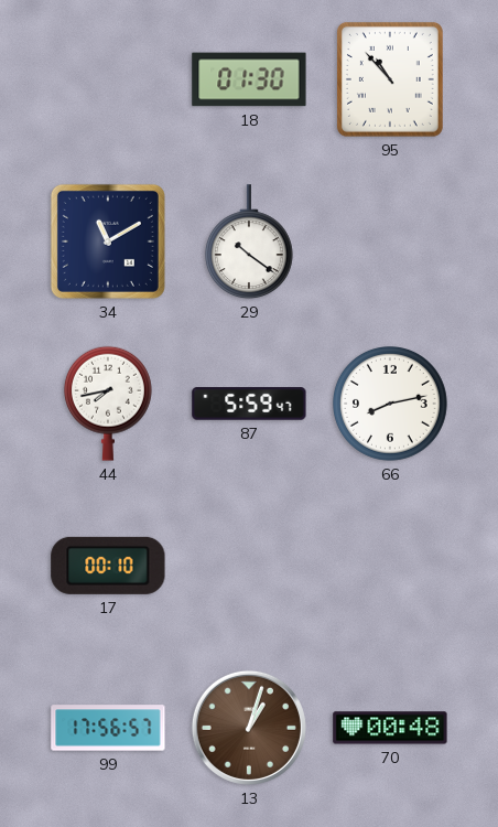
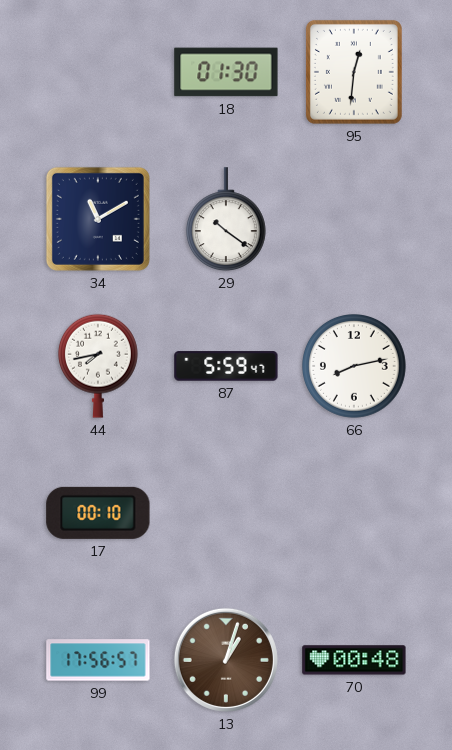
95: 10:53 -> 12:31
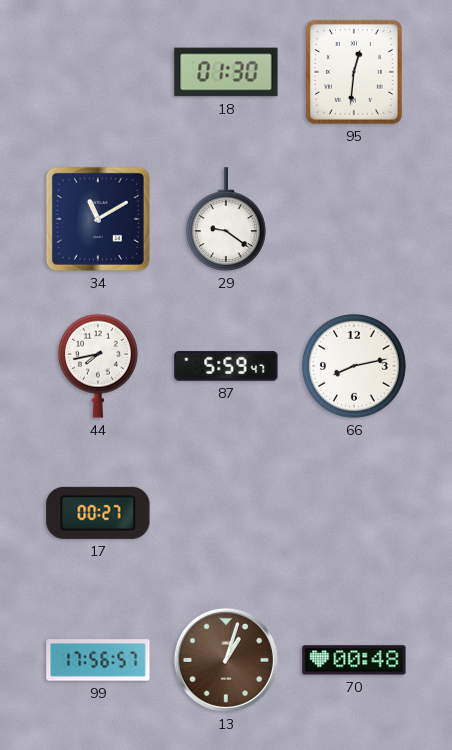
29: 10:21 -> 9:21
17: 00:10 -> 00:27
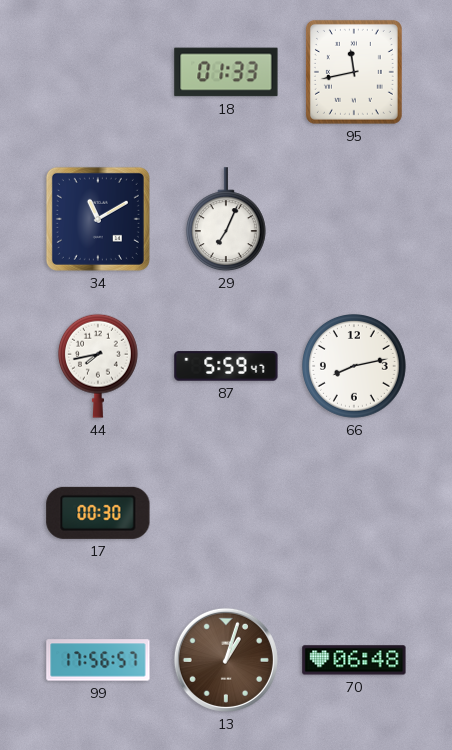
18: 01:30 -> 01:33
95: 12:31 -> 11:43
29: 9:21 -> 7:04
17: 00:27 -> 00:30
70: 00:48 -> 06:48
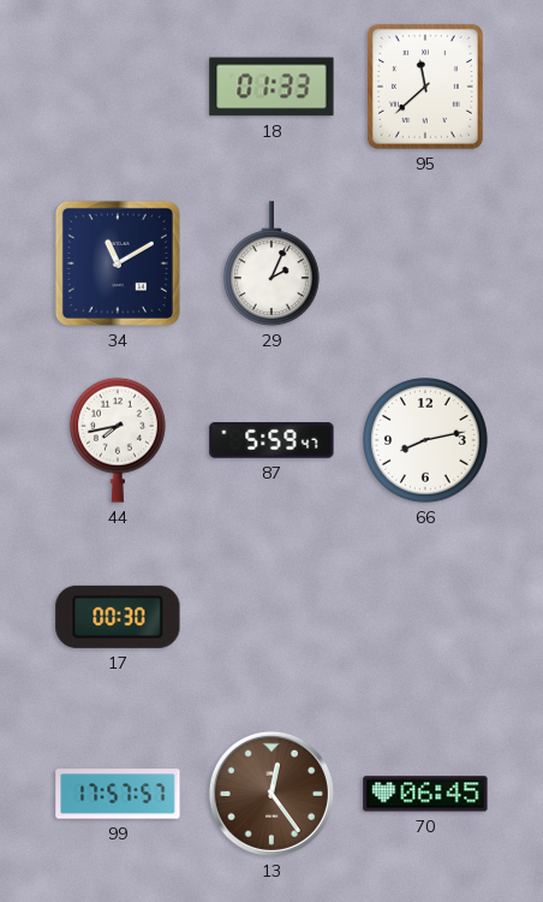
95: 11:43 -> 11:38
29: 7:04 -> 2:04
99: 17:56 -> 17:57
13: 1:03 -> 12:24
70: 06:48 -> 06:45
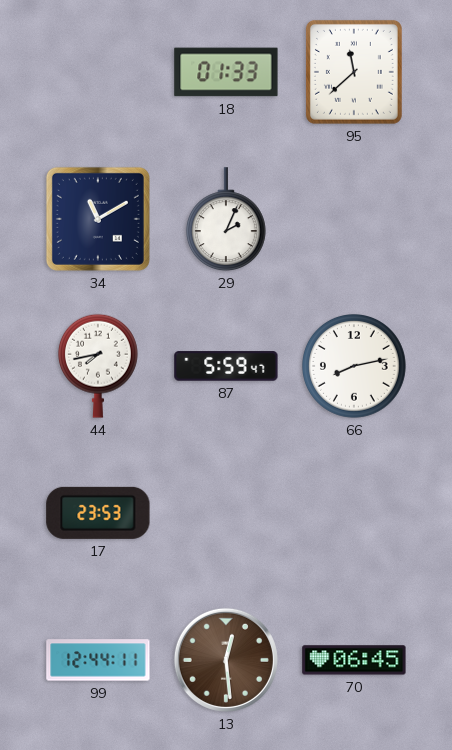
17: 00:30 -> 23:53
99: 17:57 -> 12:44
13: 12:24 -> 12:29
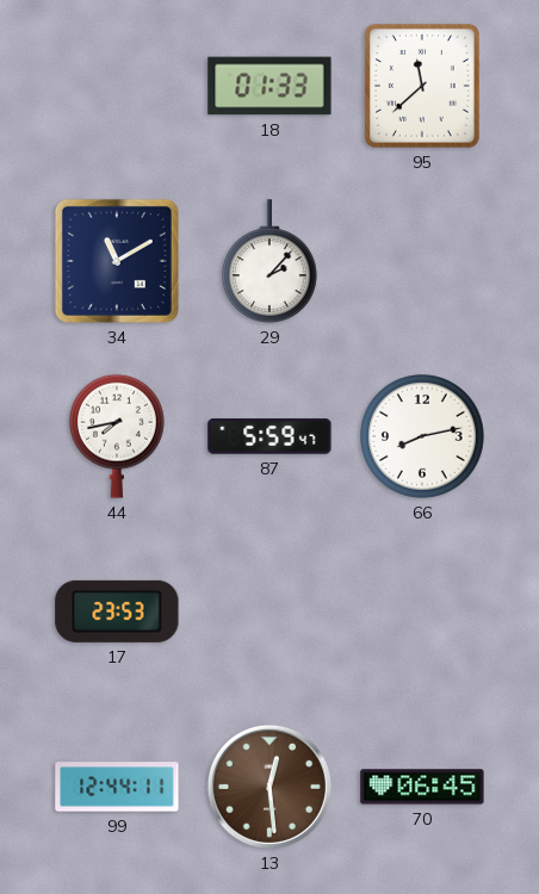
29: 2:04 -> 2:07
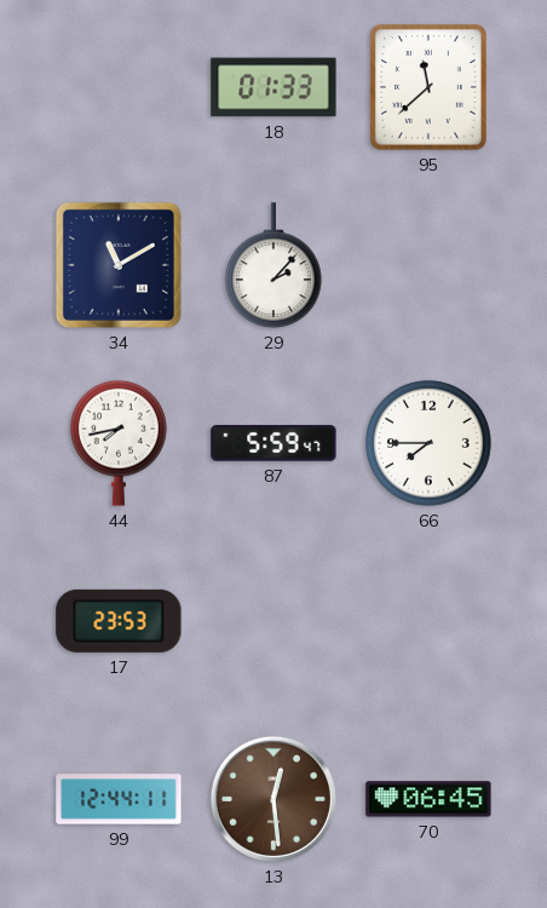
66: 8:13 -> 7:45
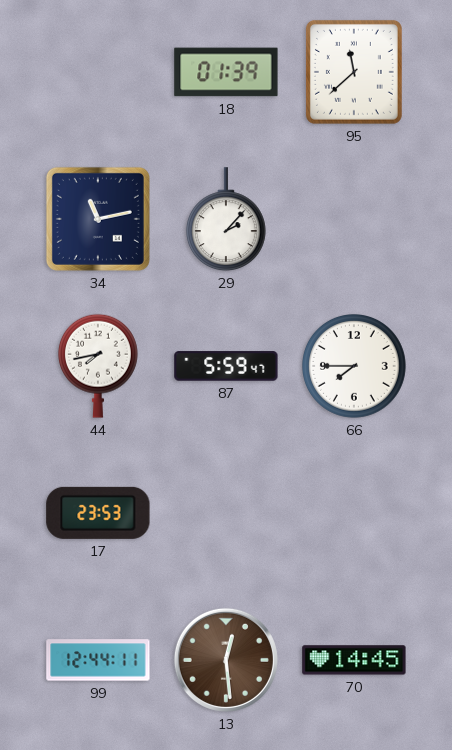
18: 01:33 -> 01:39
34: 11:10 -> 11:13
70: 06:45 -> 14:45
